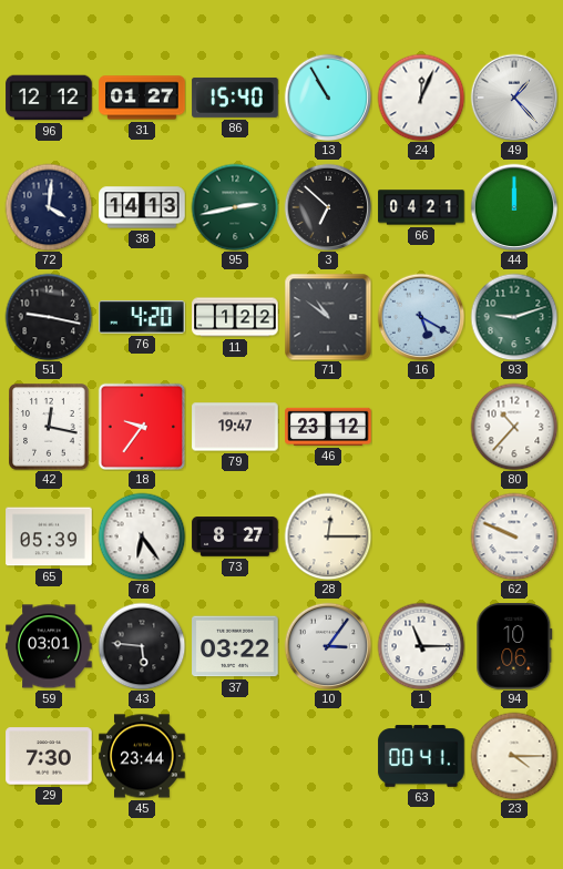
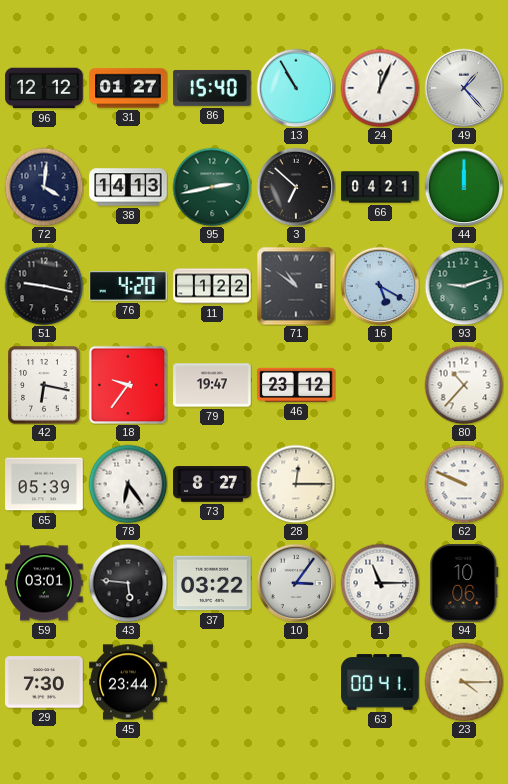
42: 12:17 -> 6:17
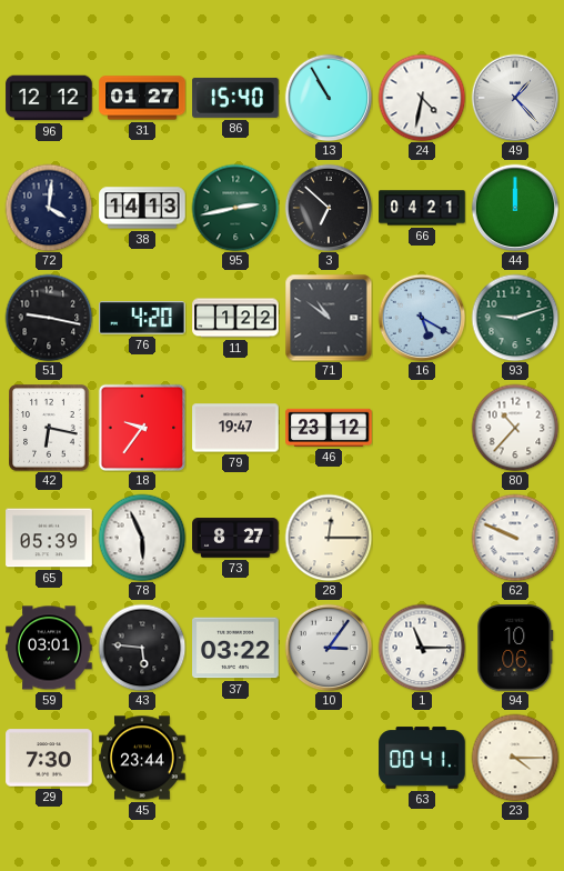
24: 12:04 -> 4:32
78: 6:24 -> 5:56
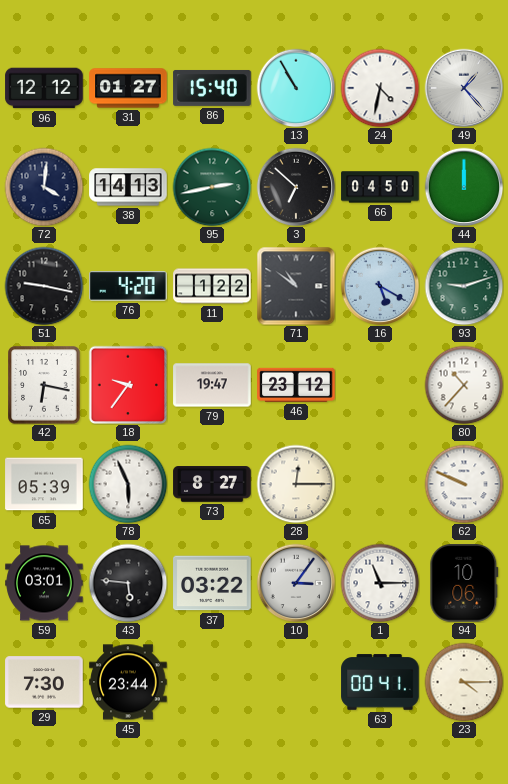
66: 04:21 -> 04:50
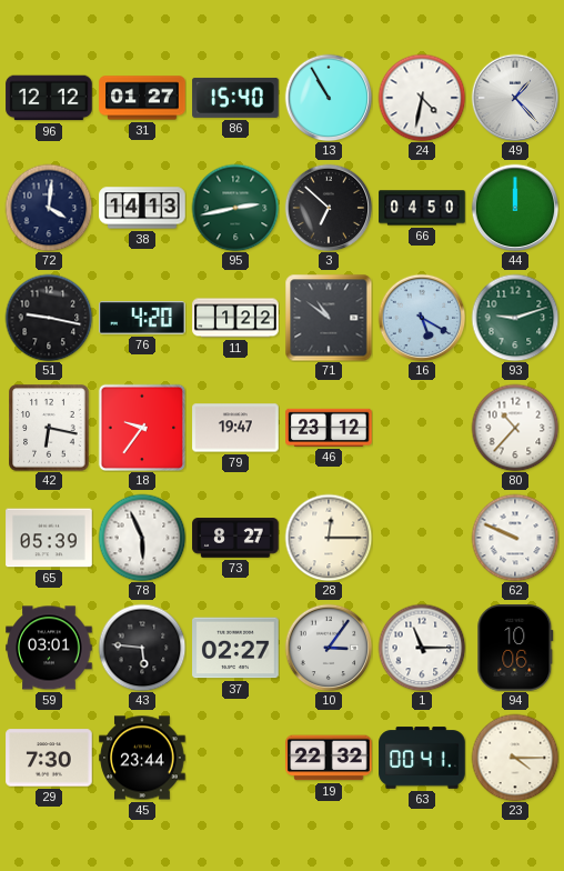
37: 03:22 -> 02:27
19: none -> 22:32
